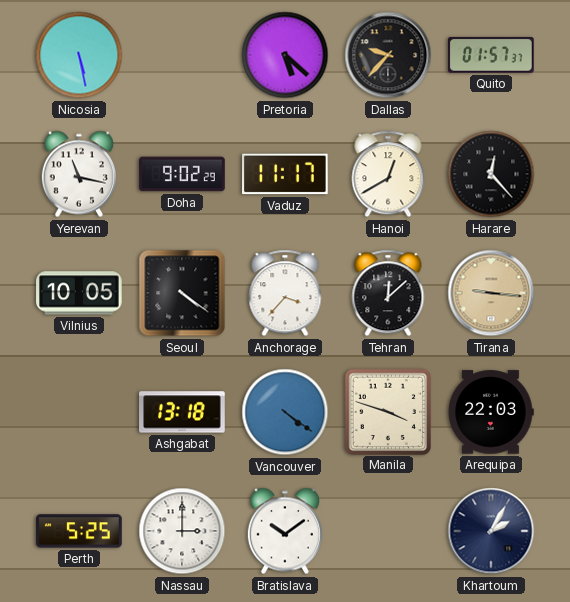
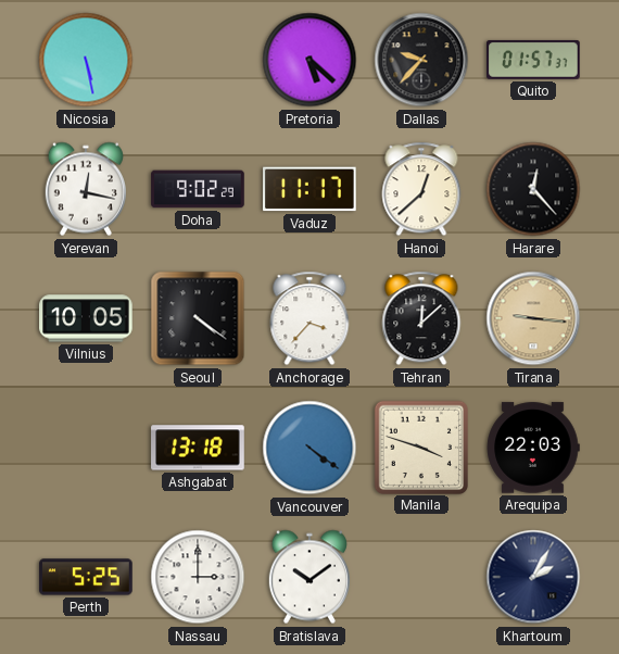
Yerevan: 11:17 -> 12:17
Hanoi: 12:40 -> 12:38
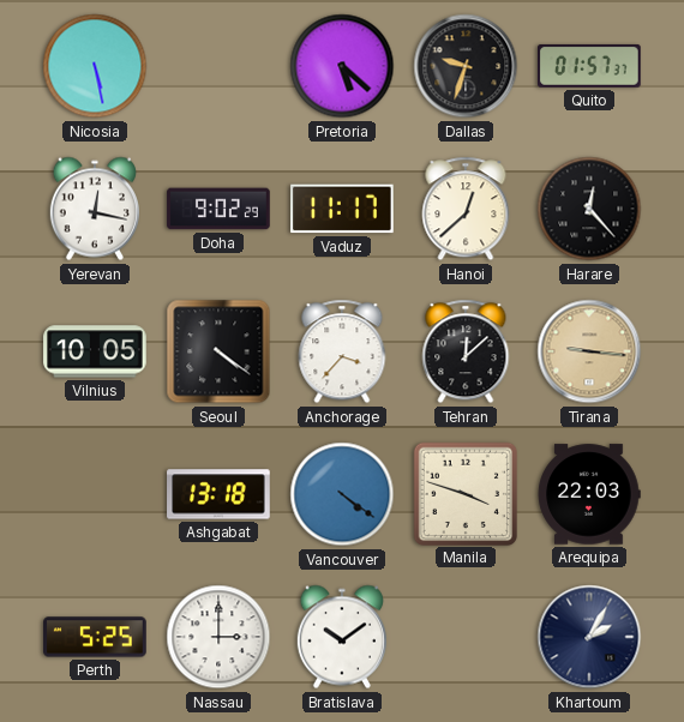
Dallas: 9:37 -> 9:33
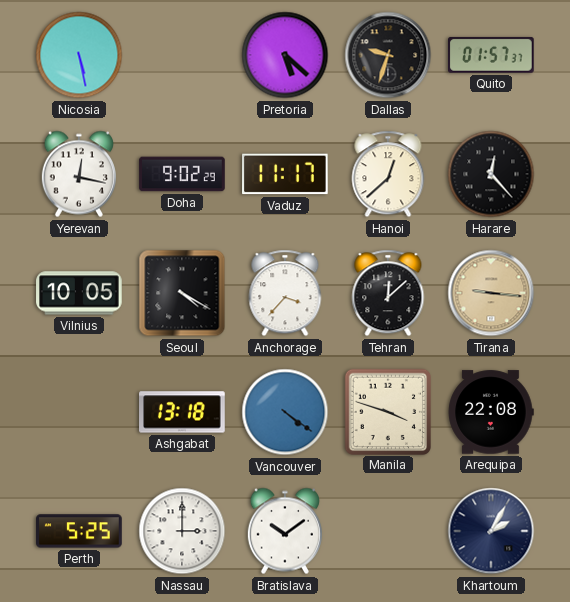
Seoul: 4:21 -> 4:20
Arequipa: 22:03 -> 22:08
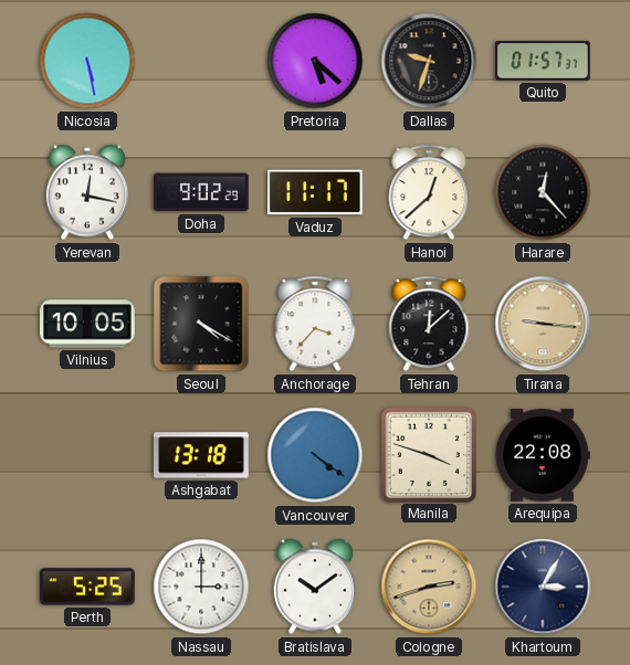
Cologne: none -> 2:42
Khartoum: 2:05 -> 3:05
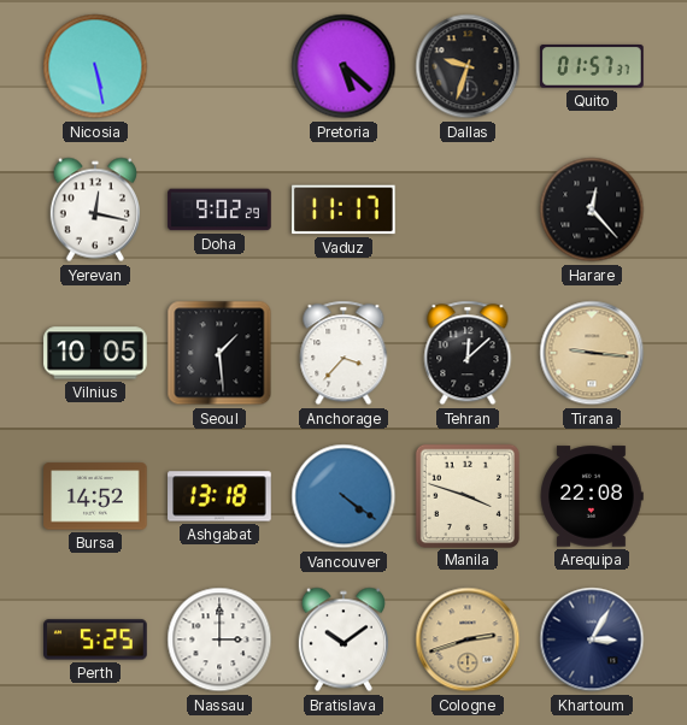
Hanoi: 12:38 -> none
Seoul: 4:20 -> 1:29
Bursa: none -> 14:52
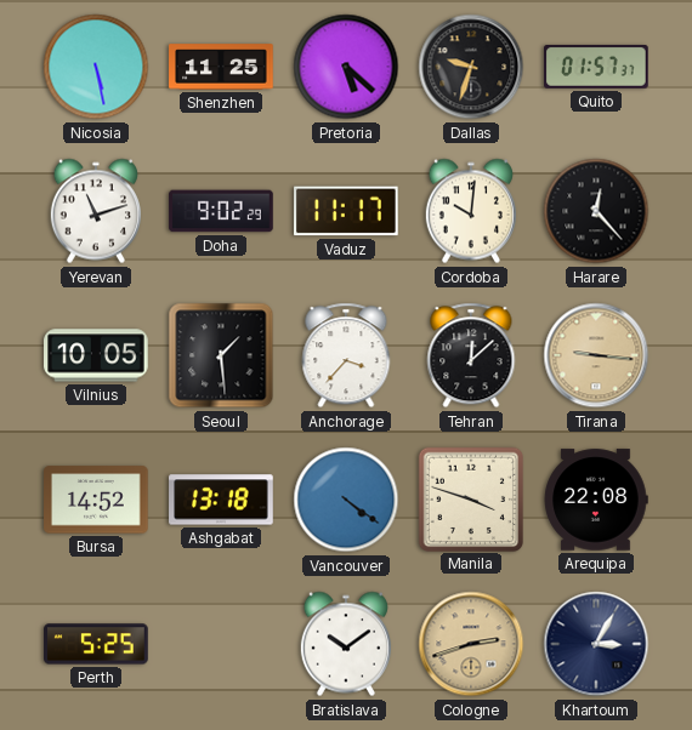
Shenzhen: none -> 11:25
Yerevan: 12:17 -> 11:12
Cordoba: none -> 10:01
Nassau: 3:00 -> none
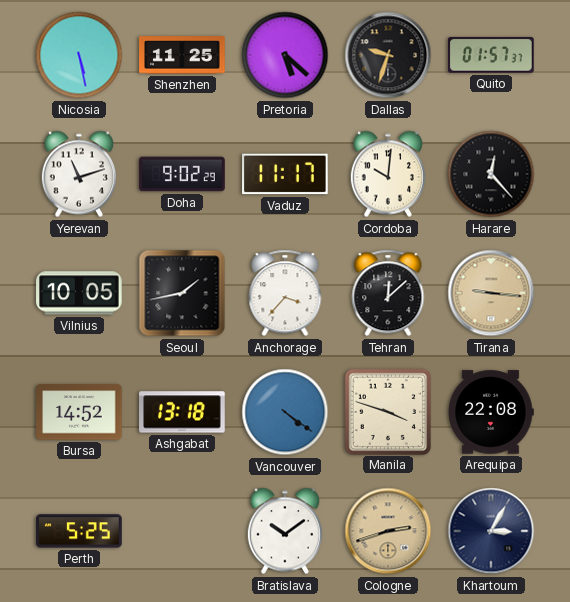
Seoul: 1:29 -> 1:43
